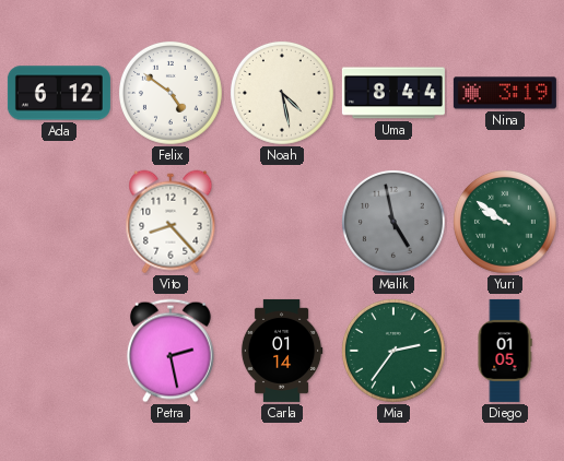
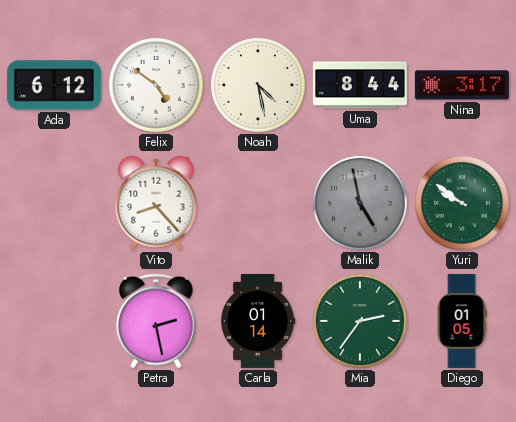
Nina: 3:19 -> 3:17
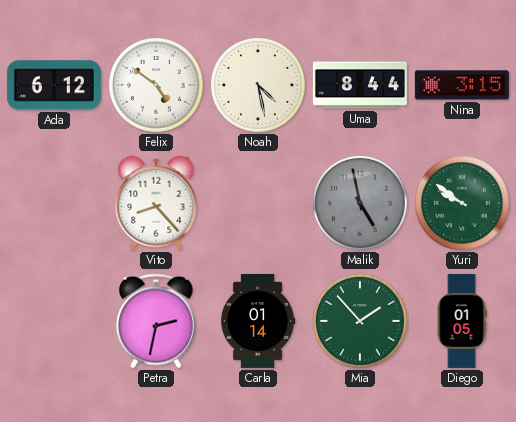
Nina: 3:17 -> 3:15
Petra: 2:28 -> 2:32
Mia: 2:36 -> 1:53
